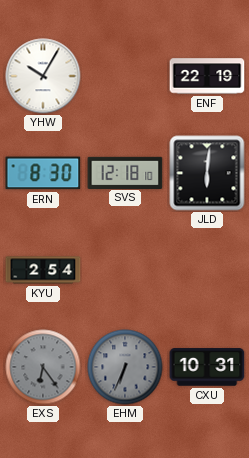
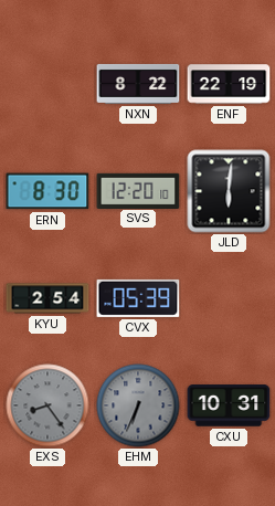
YHW: 10:05 -> none
NXN: none -> 8:22
SVS: 12:18 -> 12:20
CVX: none -> 05:39
EXS: 6:24 -> 8:24
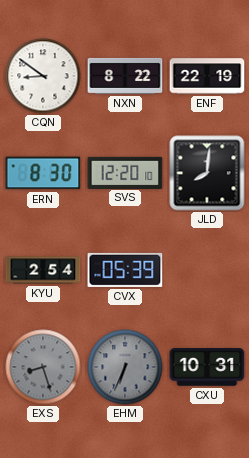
CQN: none -> 8:51
JLD: 6:01 -> 8:01
EXS: 8:24 -> 8:27
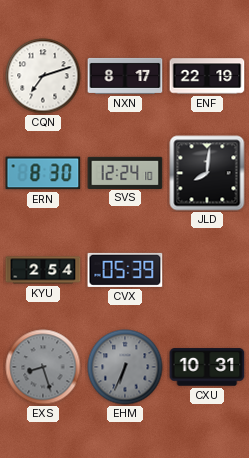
CQN: 8:51 -> 7:12
NXN: 8:22 -> 8:17
SVS: 12:20 -> 12:24
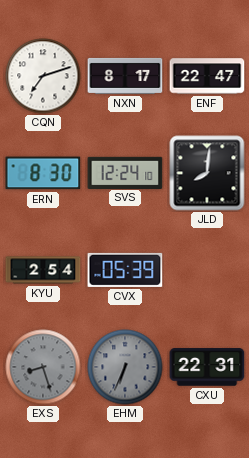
ENF: 22:19 -> 22:47
CXU: 10:31 -> 22:31
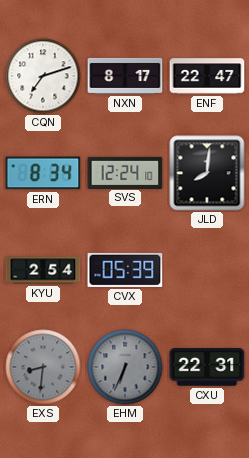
ERN: 8:30 -> 8:34
EXS: 8:27 -> 8:31
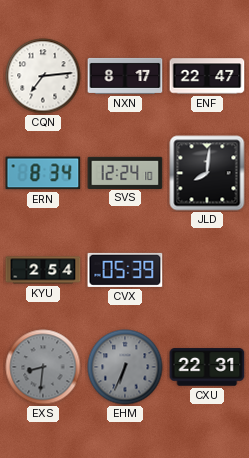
CQN: 7:12 -> 7:14
